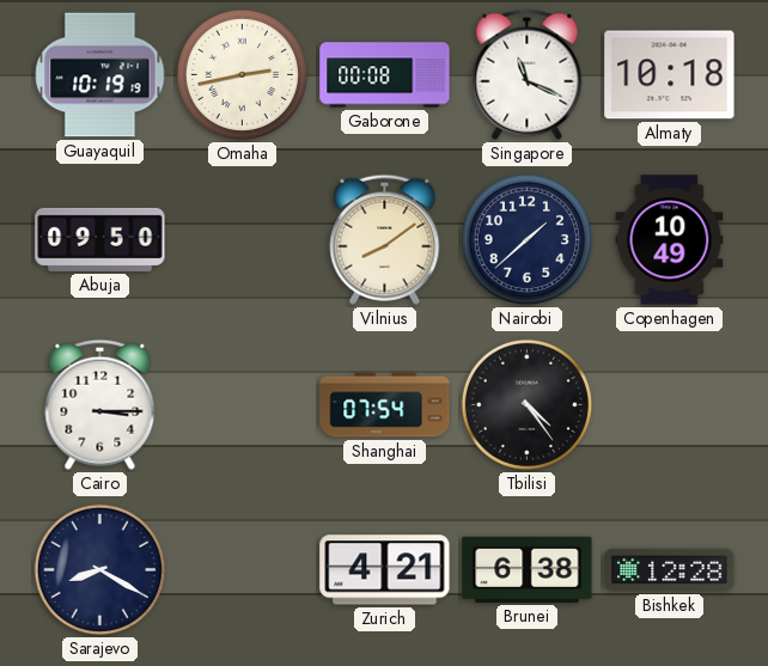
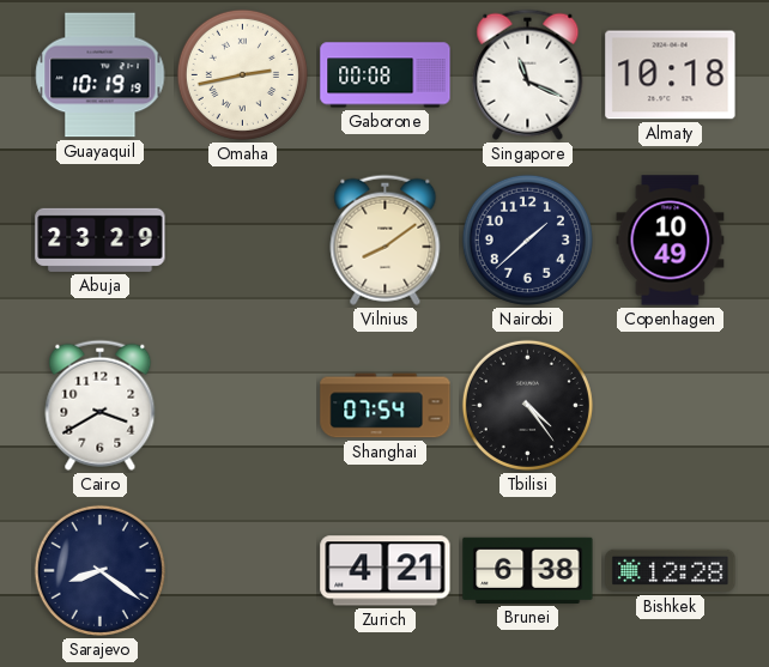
Abuja: 09:50 -> 23:29
Cairo: 3:15 -> 3:40
Sarajevo: 8:20 -> 8:21
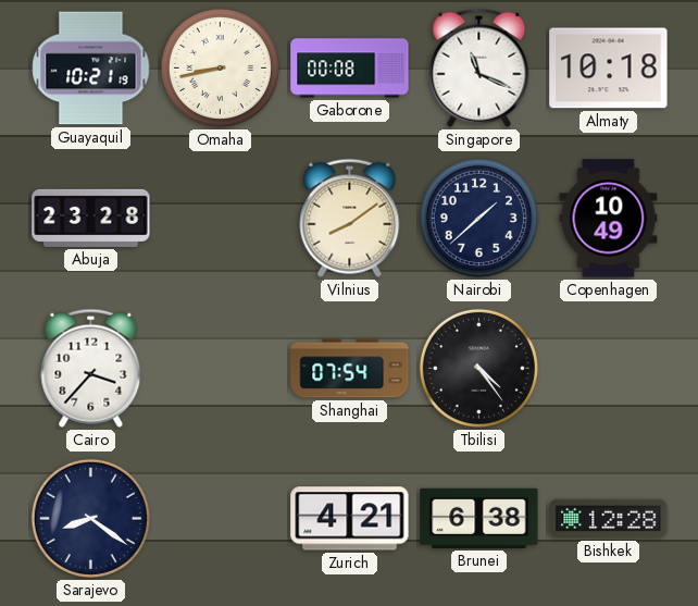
Guayaquil: 10:19 -> 10:21
Omaha: 2:43 -> 8:43
Abuja: 23:29 -> 23:28
Cairo: 3:40 -> 3:37
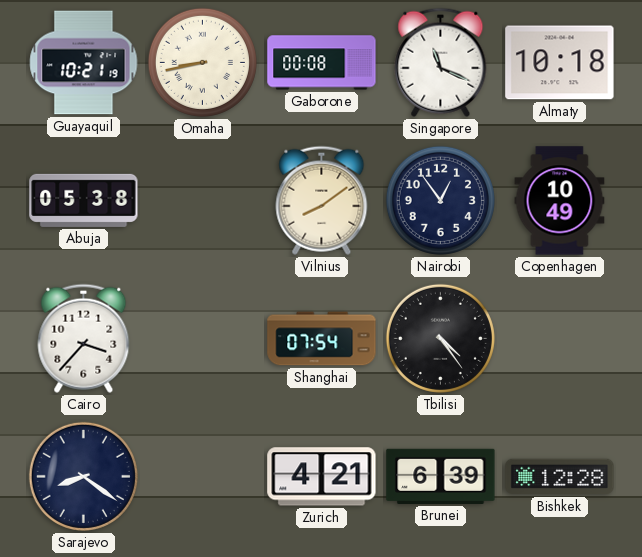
Abuja: 23:28 -> 05:38
Nairobi: 1:38 -> 12:54
Brunei: 6:38 -> 6:39
